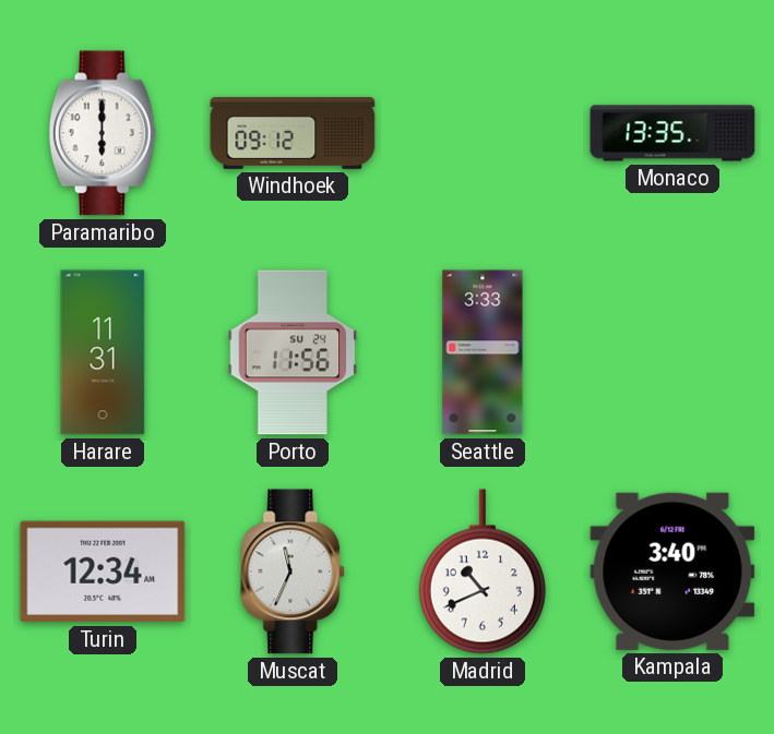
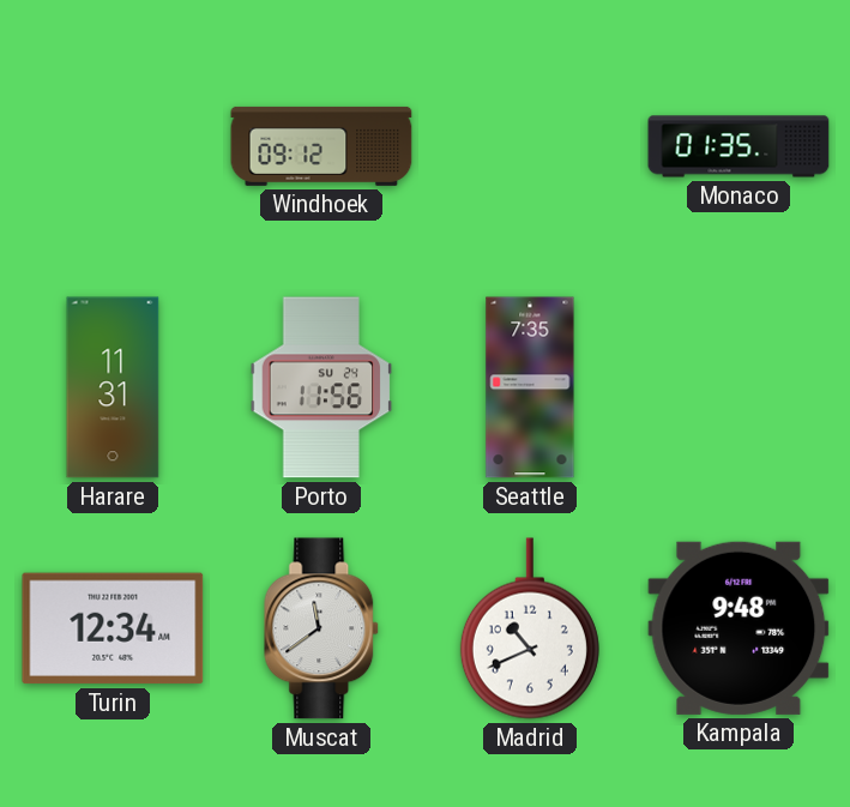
Paramaribo: 6:00 -> none
Monaco: 13:35 -> 01:35
Seattle: 3:33 -> 7:35
Muscat: 11:34 -> 11:39
Kampala: 3:40 -> 9:48
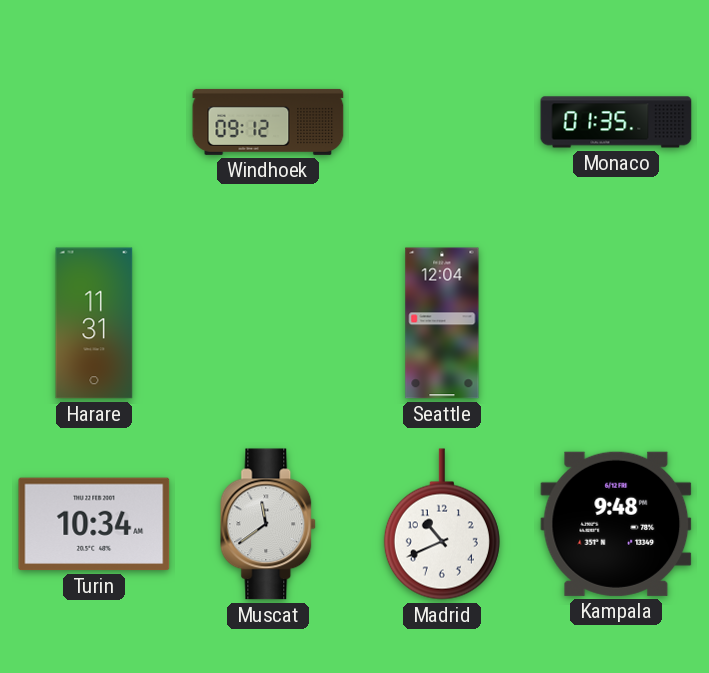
Porto: 11:56 -> none
Seattle: 7:35 -> 12:04
Turin: 12:34 -> 10:34
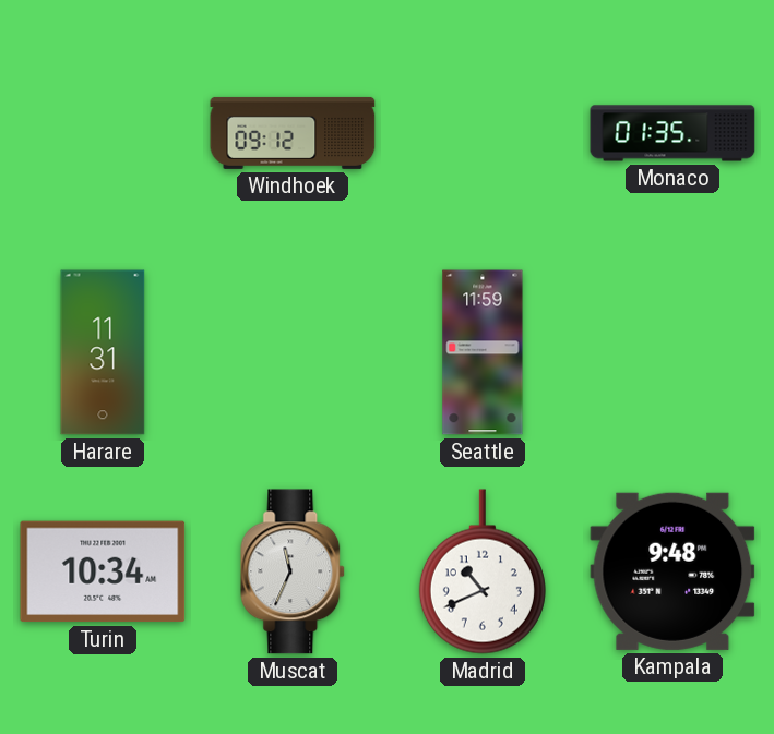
Seattle: 12:04 -> 11:59
Muscat: 11:39 -> 11:34
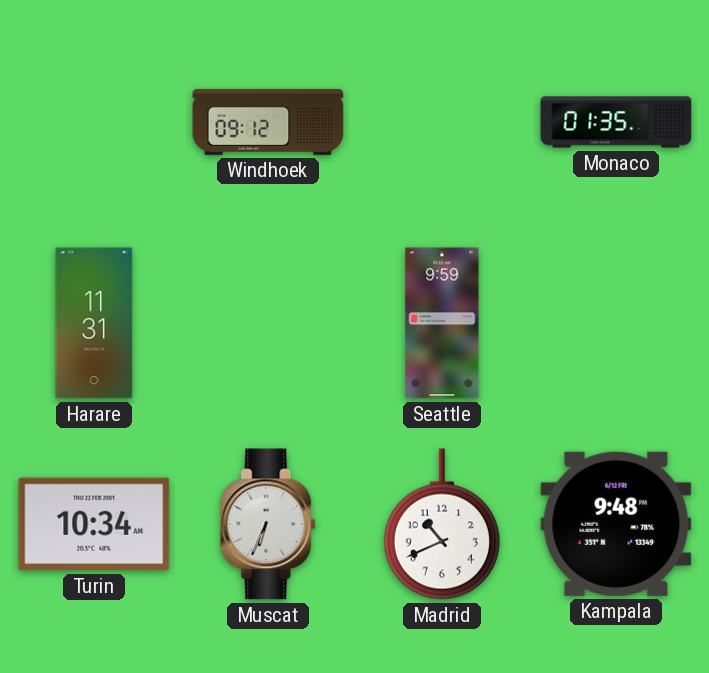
Seattle: 11:59 -> 9:59
Muscat: 11:34 -> 6:34
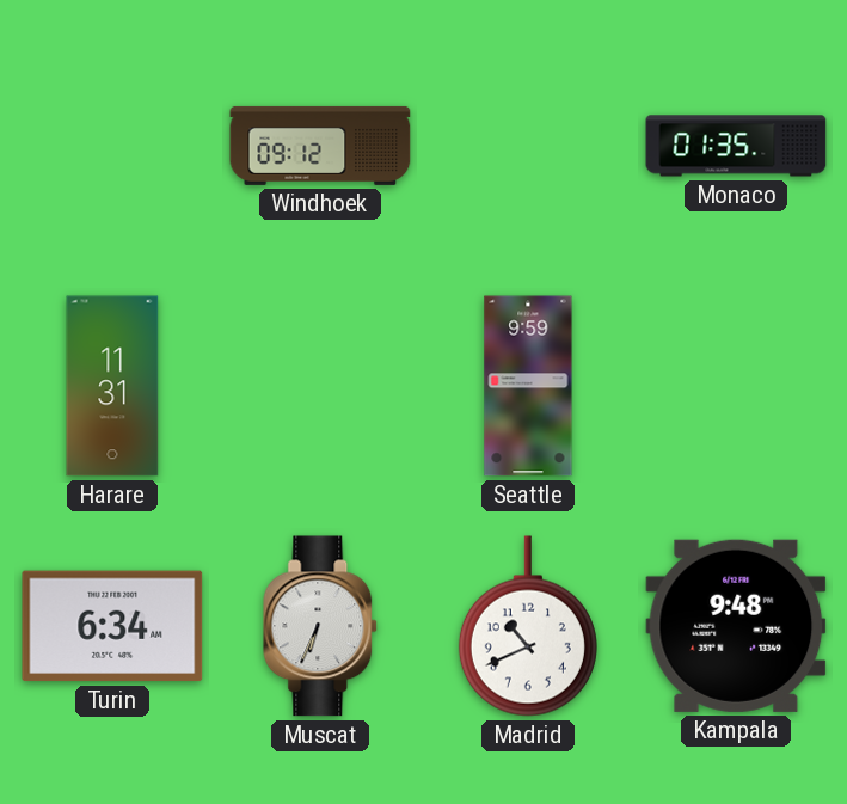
Turin: 10:34 -> 6:34
